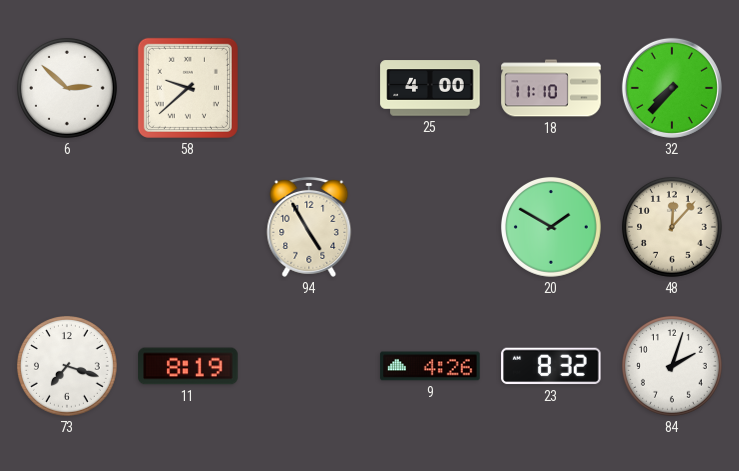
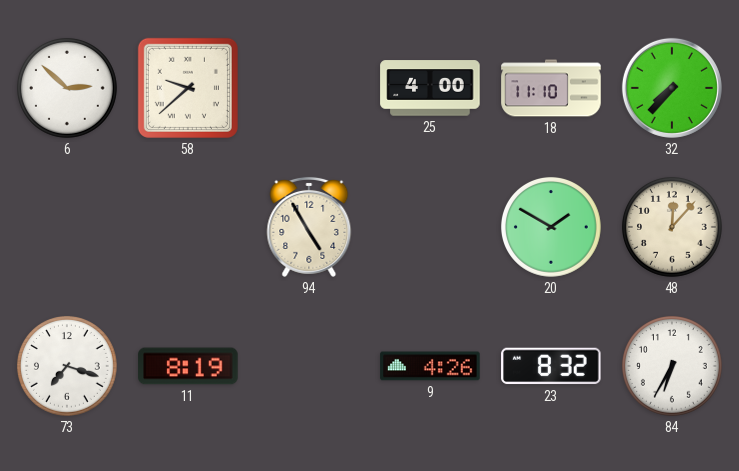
84: 2:03 -> 6:35
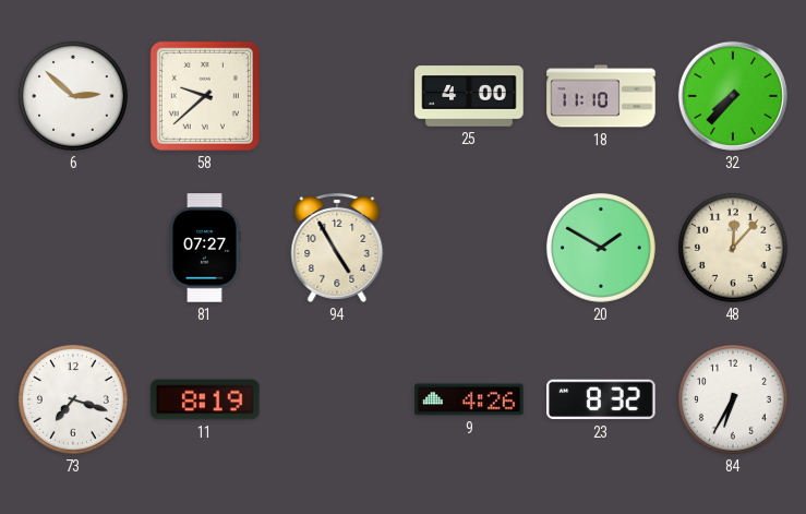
81: none -> 07:27
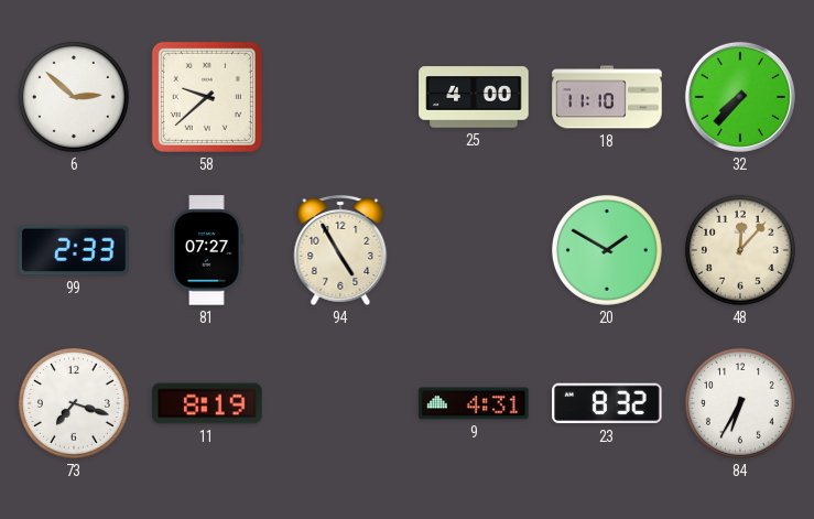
99: none -> 2:33
9: 4:26 -> 4:31
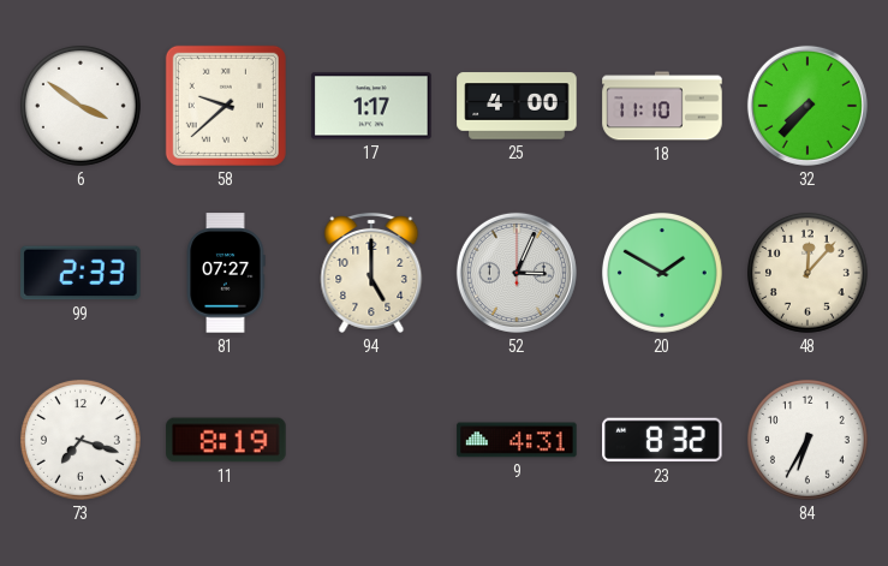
6: 2:52 -> 3:51
17: none -> 1:17
94: 4:55 -> 5:00
52: none -> 3:04
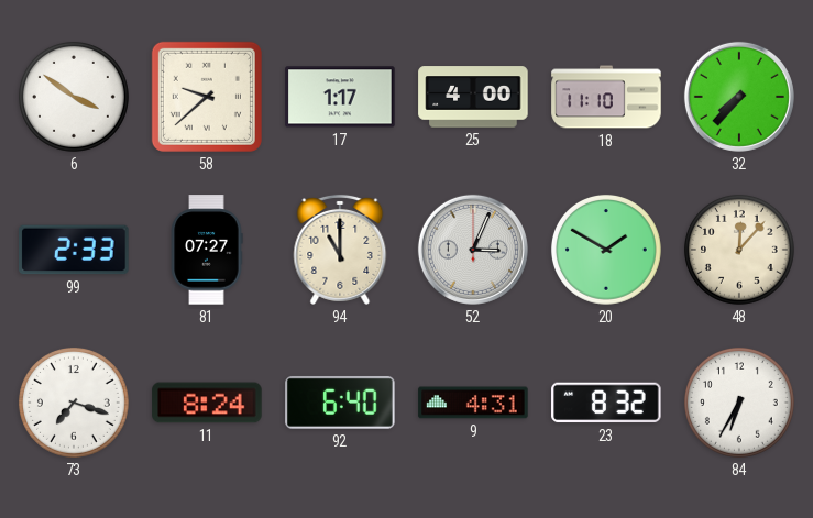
94: 5:00 -> 11:00
11: 8:19 -> 8:24
92: none -> 6:40
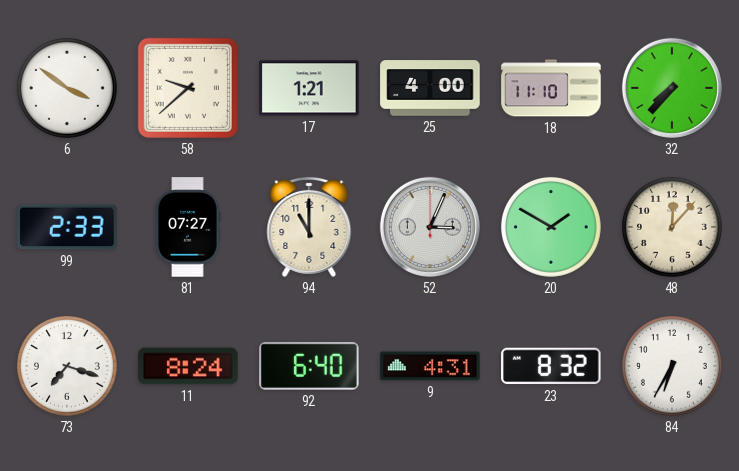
17: 1:17 -> 1:21
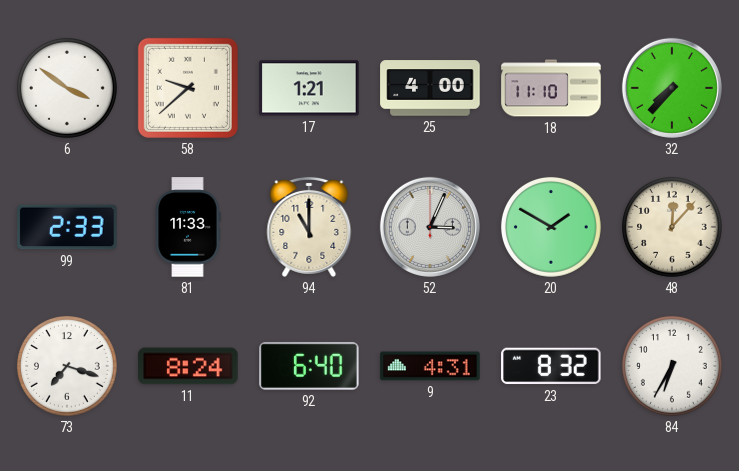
81: 07:27 -> 11:33
